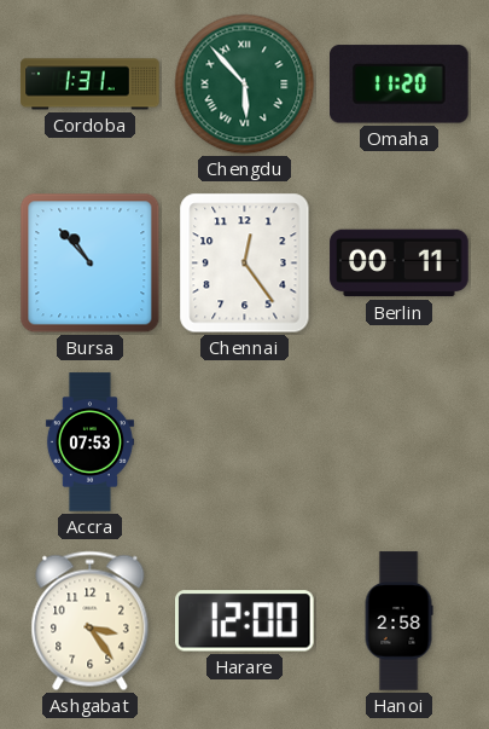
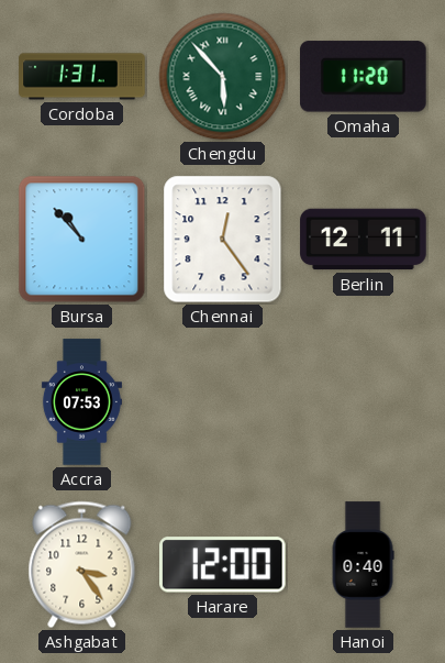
Berlin: 00:11 -> 12:11
Hanoi: 2:58 -> 0:40
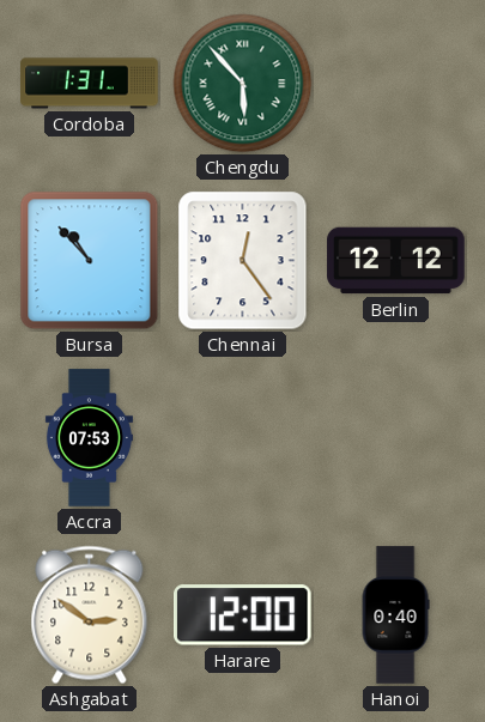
Omaha: 11:20 -> none
Berlin: 12:11 -> 12:12
Ashgabat: 3:24 -> 2:51
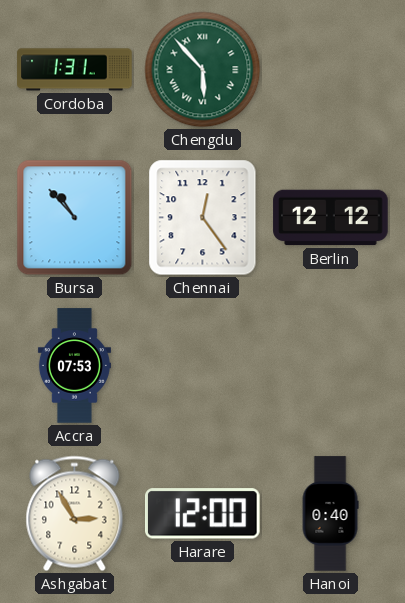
Ashgabat: 2:51 -> 2:55
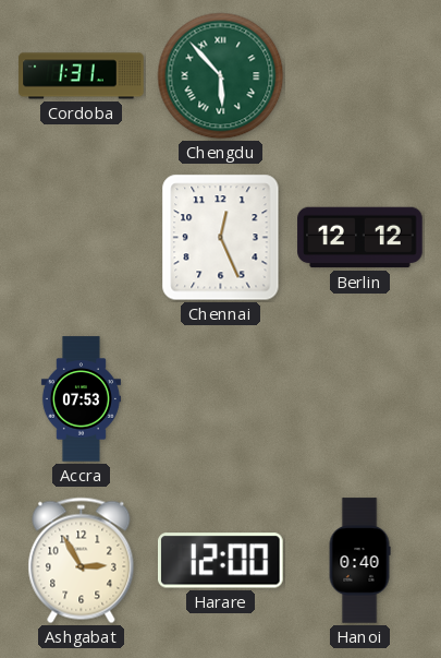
Bursa: 10:53 -> none
Chennai: 12:24 -> 12:26
